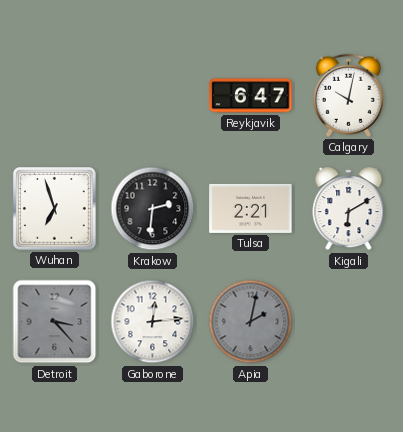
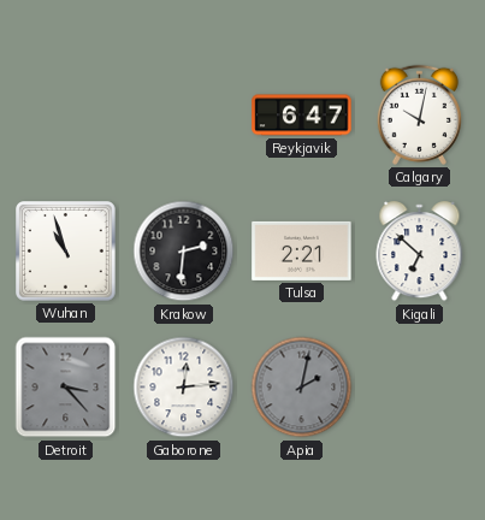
Wuhan: 6:57 -> 10:57
Kigali: 6:10 -> 6:52
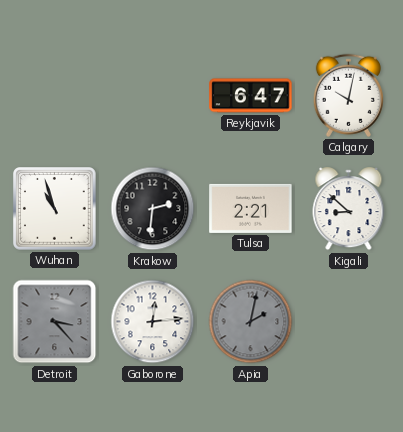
Kigali: 6:52 -> 8:52
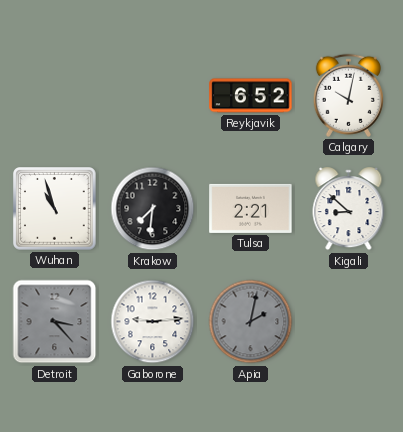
Reykjavik: 6:47 -> 6:52
Krakow: 2:31 -> 7:31
Gaborone: 12:14 -> 9:14
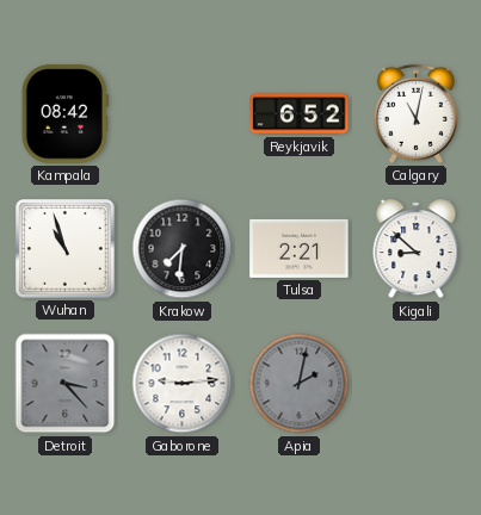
Kampala: none -> 08:42
Calgary: 10:02 -> 11:02
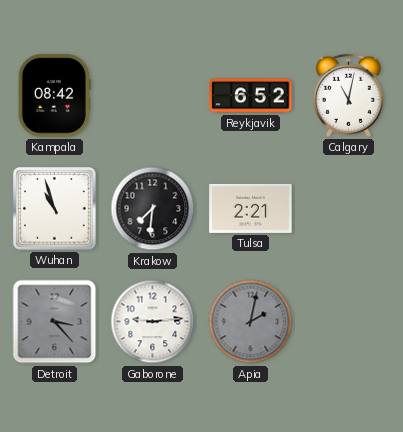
Kigali: 8:52 -> none
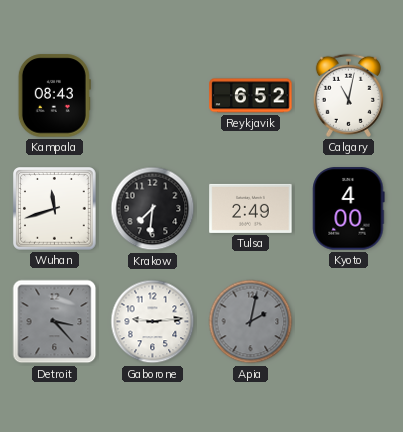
Kampala: 08:42 -> 08:43
Wuhan: 10:57 -> 11:42
Tulsa: 2:21 -> 2:49
Kyoto: none -> 4:00
